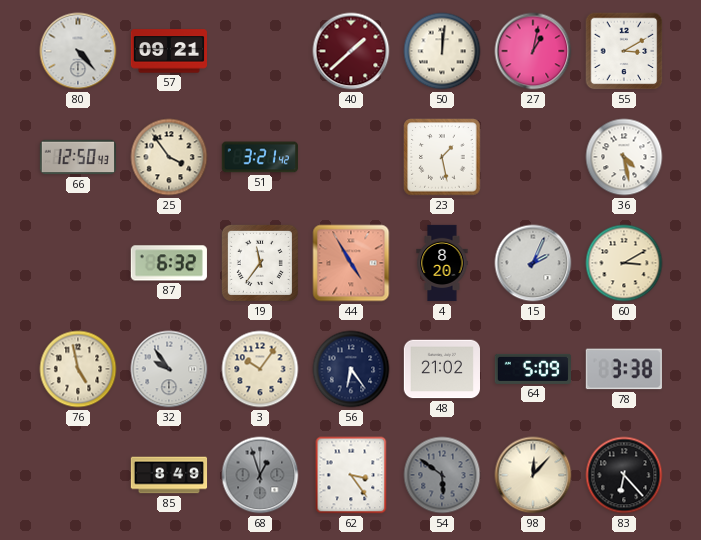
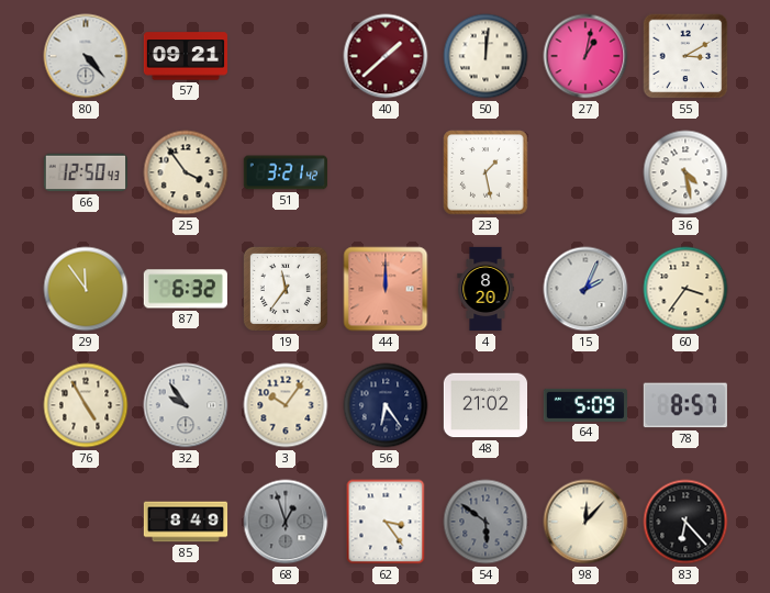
29: none -> 11:54
44: 4:55 -> 12:00
60: 3:10 -> 3:36
76: 4:58 -> 4:55
78: 3:38 -> 8:57
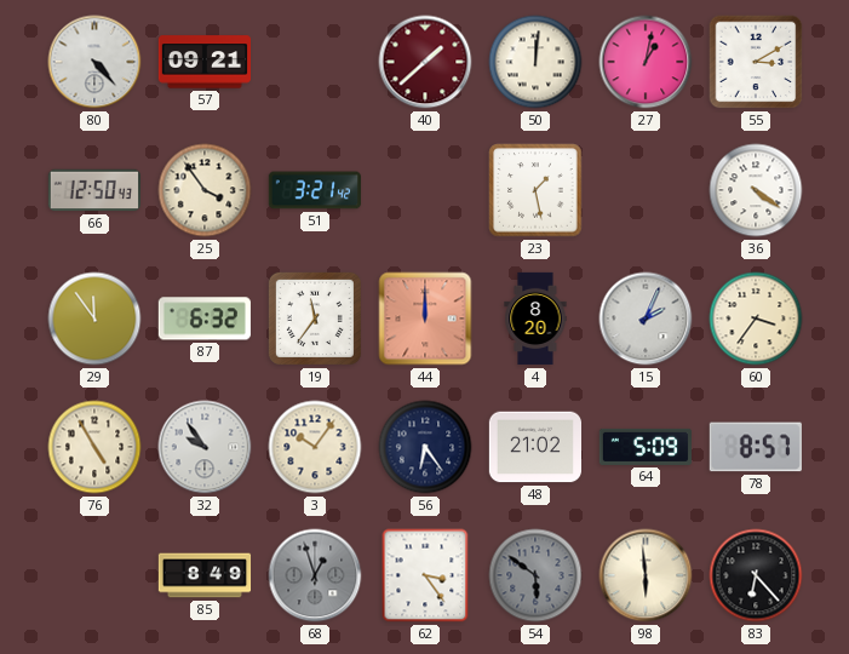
36: 4:28 -> 4:21
98: 12:07 -> 5:59
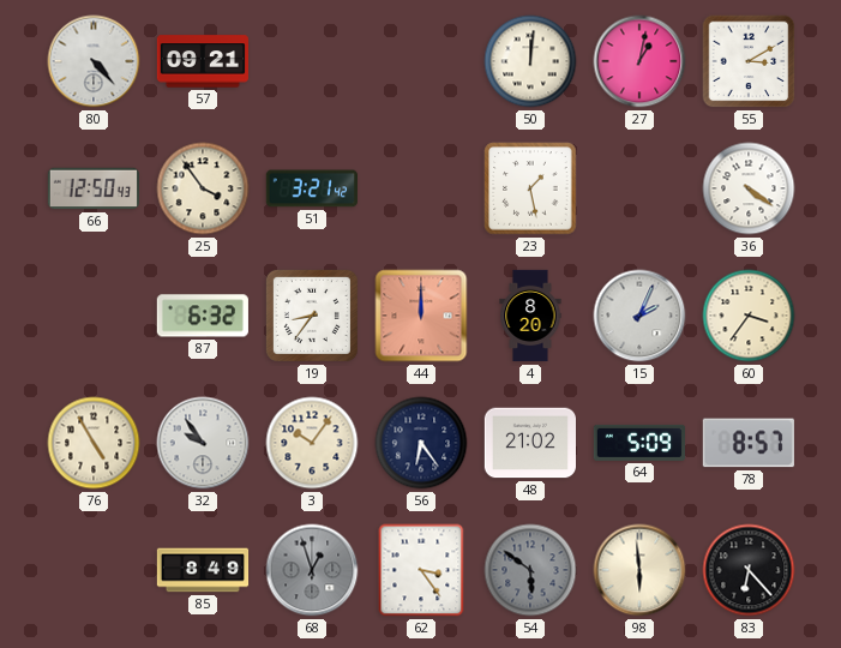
40: 1:38 -> none
29: 11:54 -> none
19: 11:36 -> 8:36
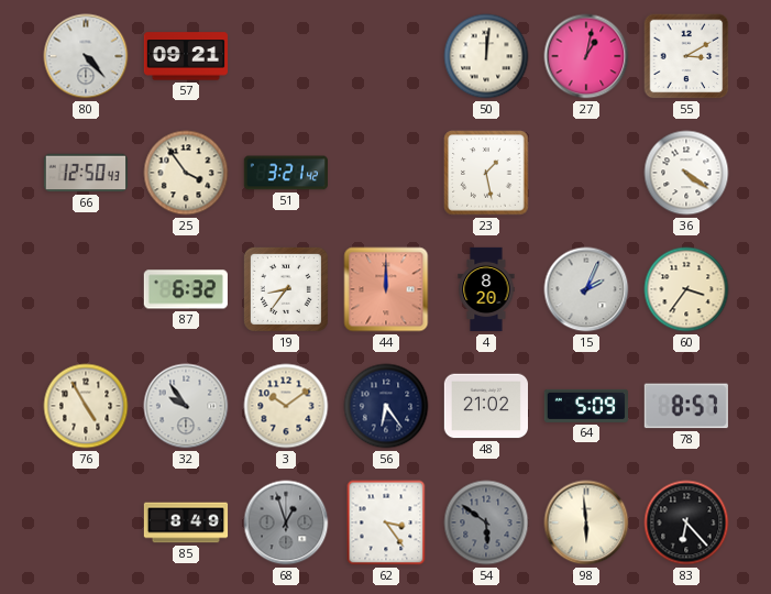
3: 10:06 -> 10:09
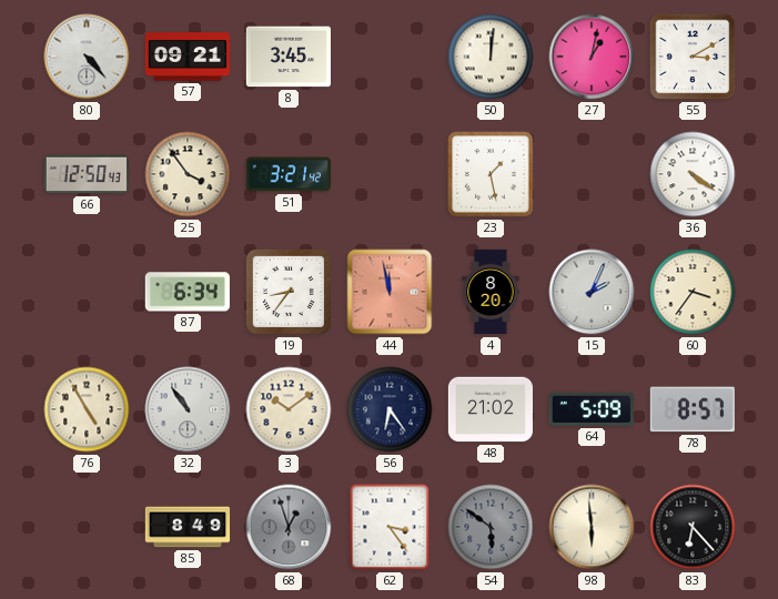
8: none -> 3:45
87: 6:32 -> 6:34
44: 12:00 -> 11:58
32: 9:54 -> 10:54
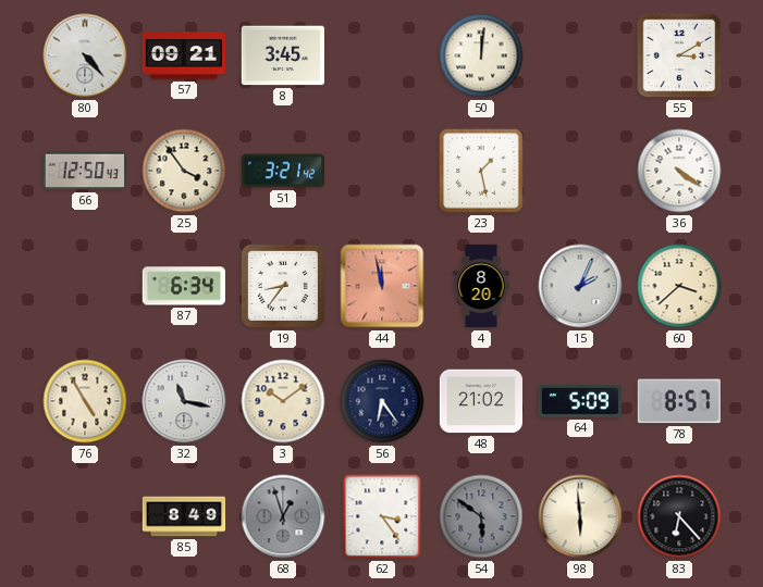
27: 1:02 -> none
60: 3:36 -> 3:38
32: 10:54 -> 11:17
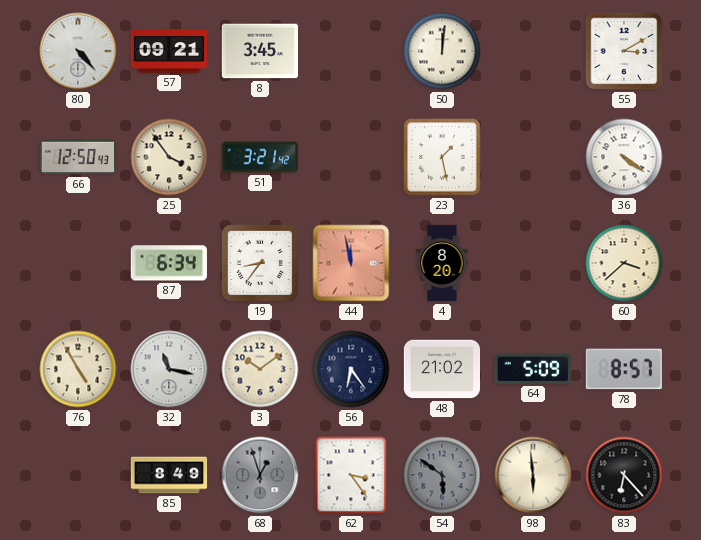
15: 2:04 -> none
